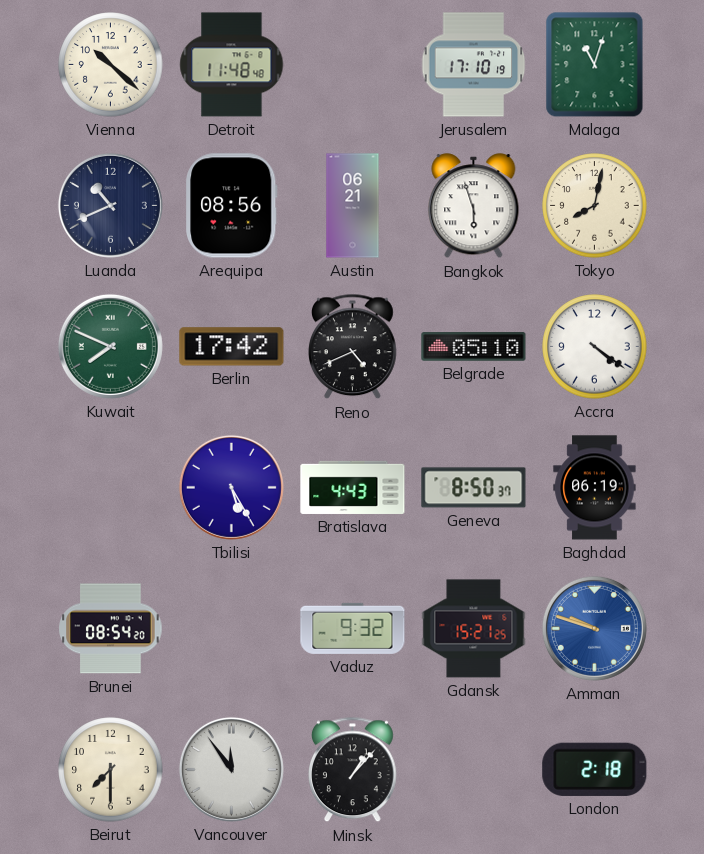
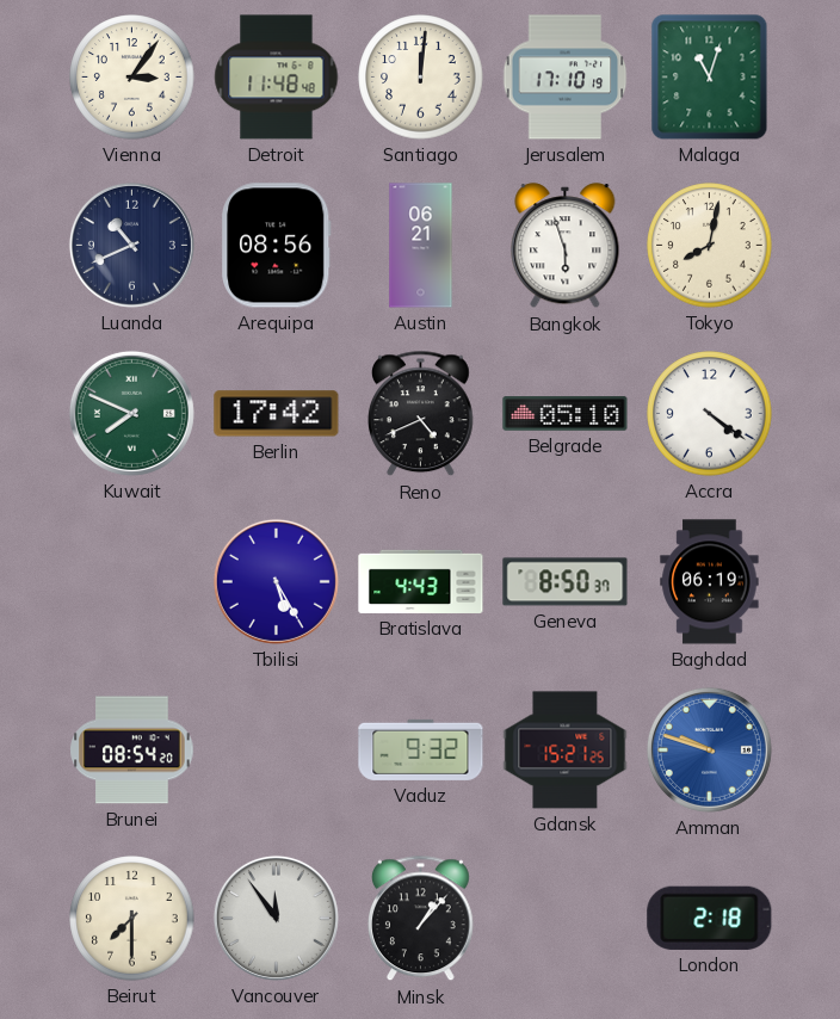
Vienna: 10:22 -> 3:06
Santiago: none -> 12:01
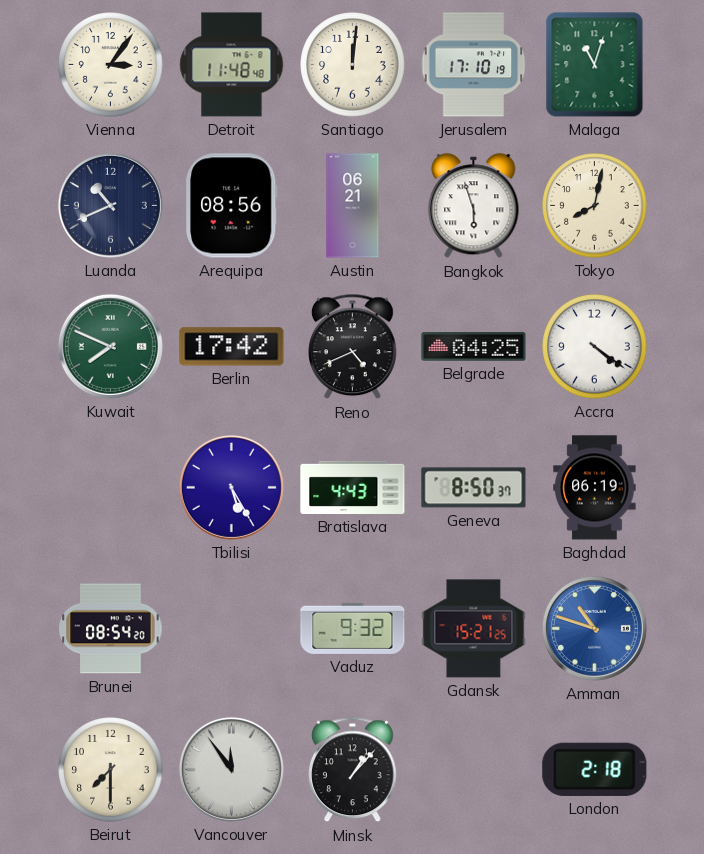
Belgrade: 05:10 -> 04:25
Amman: 9:48 -> 10:48
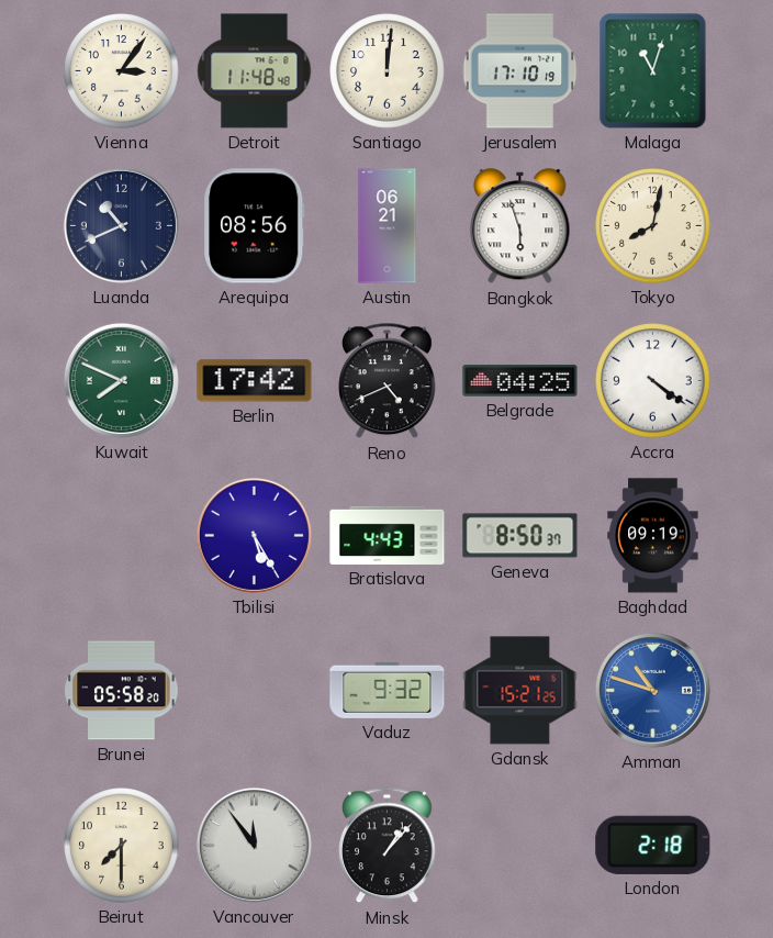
Baghdad: 06:19 -> 09:19
Brunei: 08:54 -> 05:58
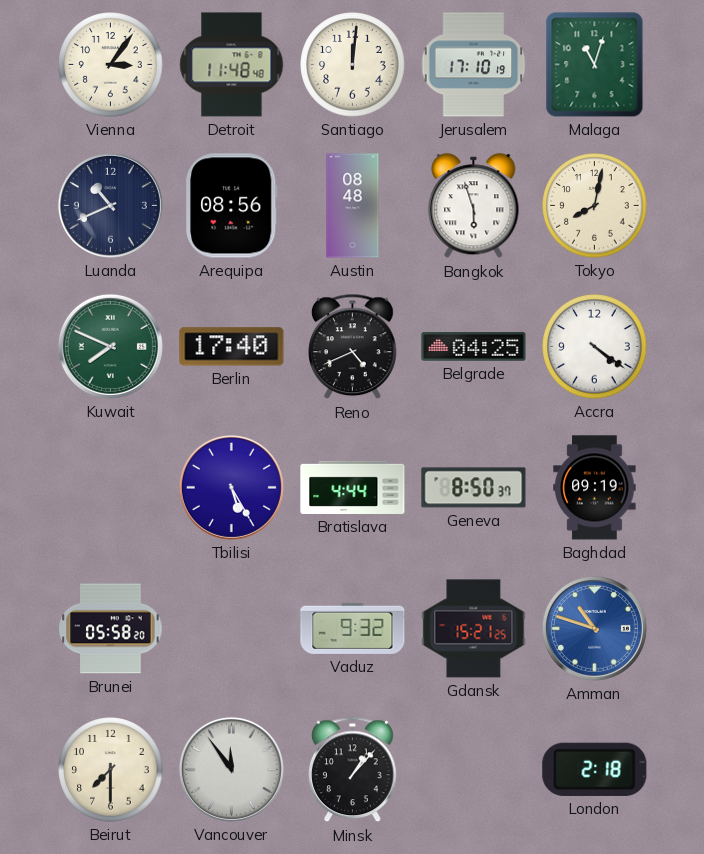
Austin: 06:21 -> 08:48
Berlin: 17:42 -> 17:40
Bratislava: 4:43 -> 4:44
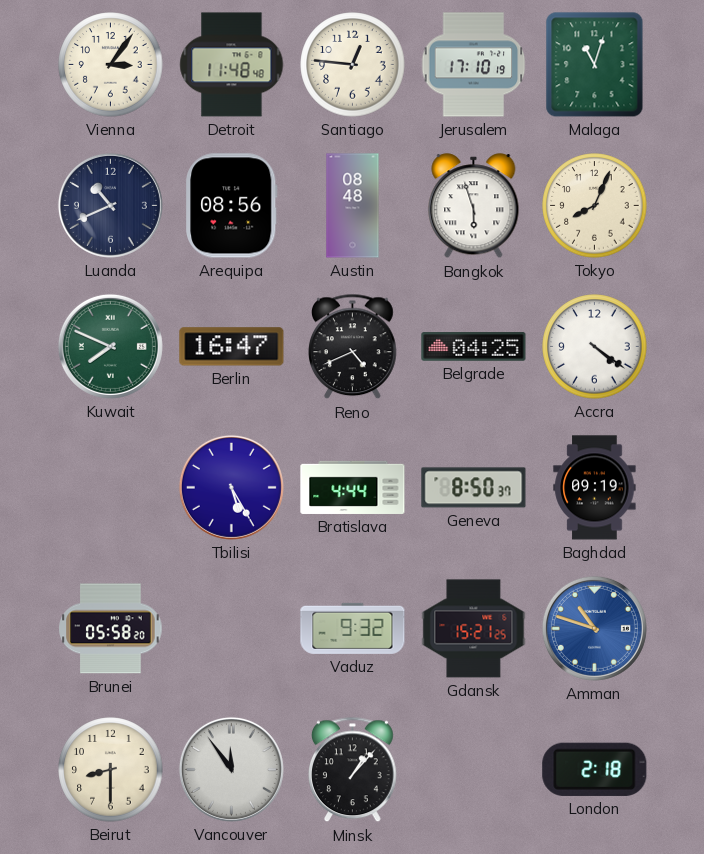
Santiago: 12:01 -> 12:46
Tokyo: 8:02 -> 8:04
Berlin: 17:40 -> 16:47
Beirut: 7:30 -> 8:30
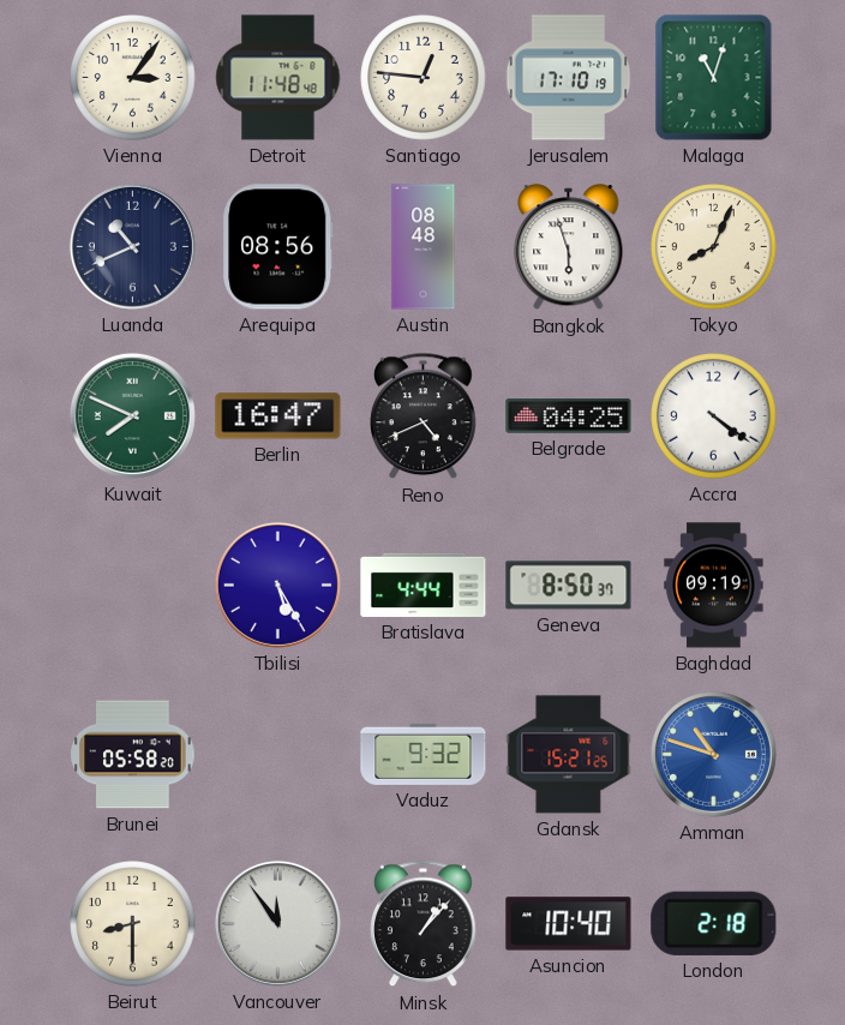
Asuncion: none -> 10:40
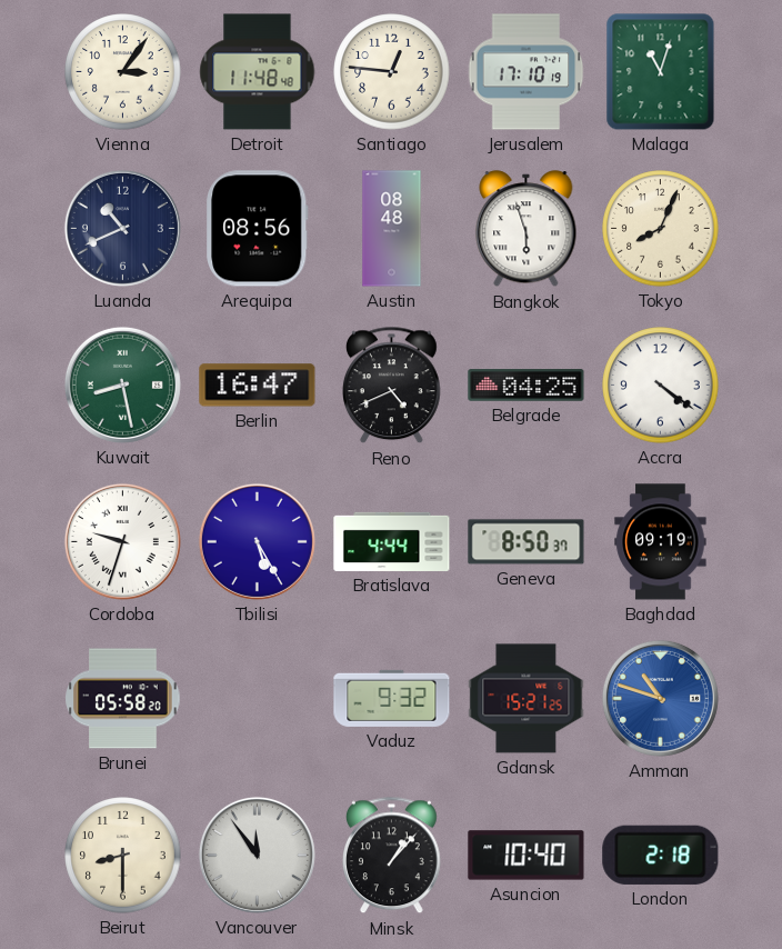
Kuwait: 7:49 -> 8:28
Cordoba: none -> 9:33
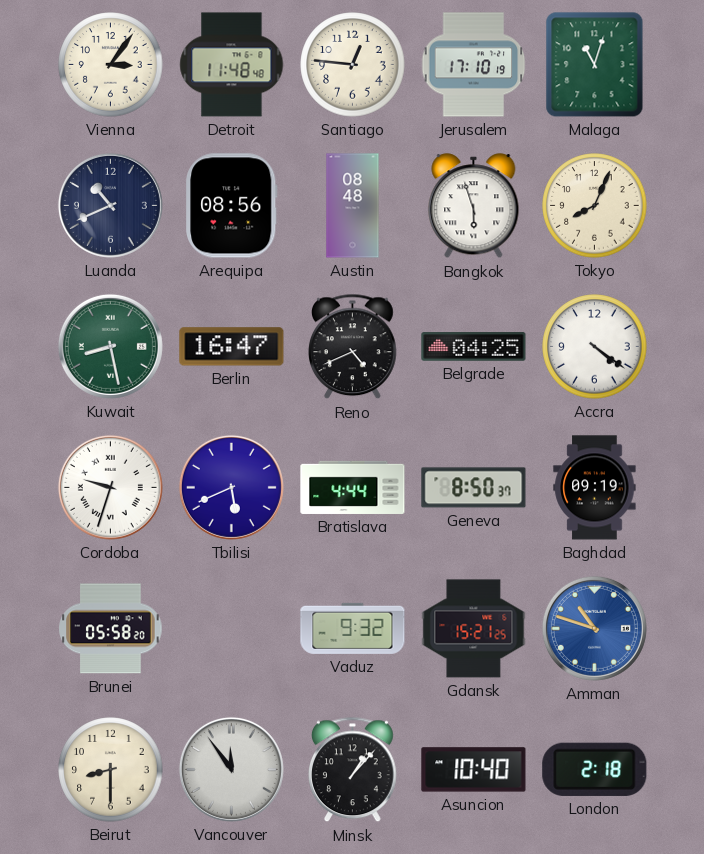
Tbilisi: 5:25 -> 5:41
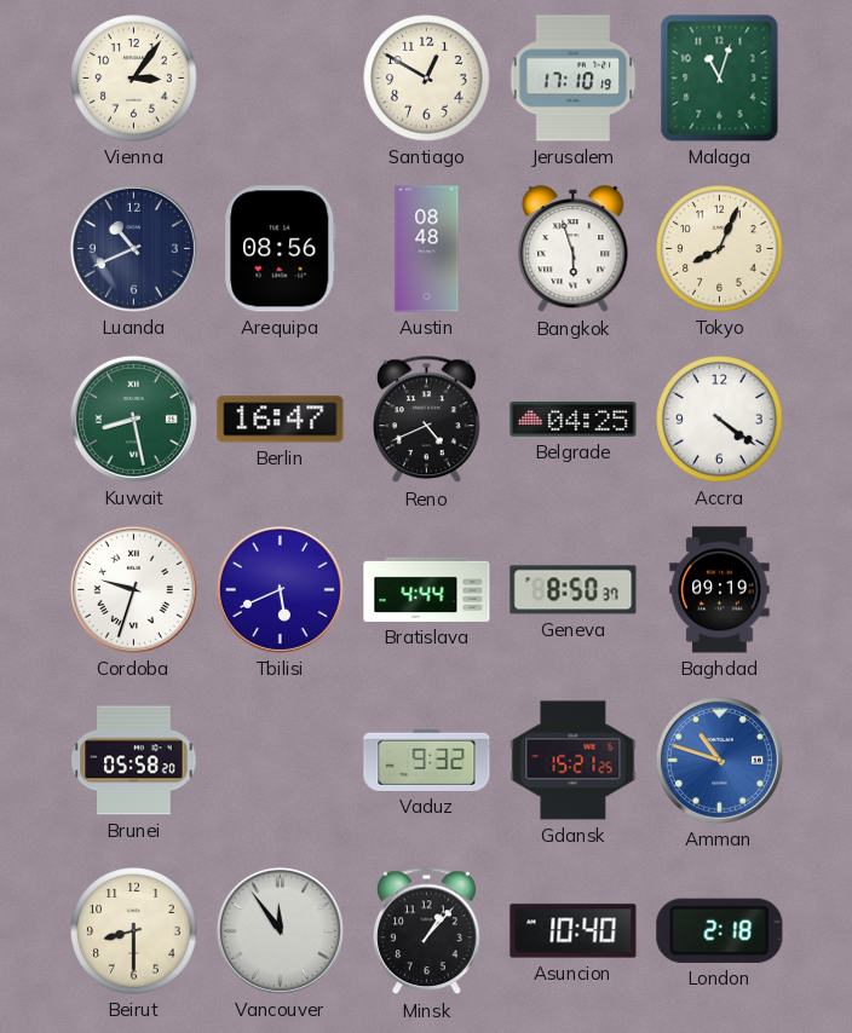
Detroit: 11:48 -> none
Santiago: 12:46 -> 12:50
